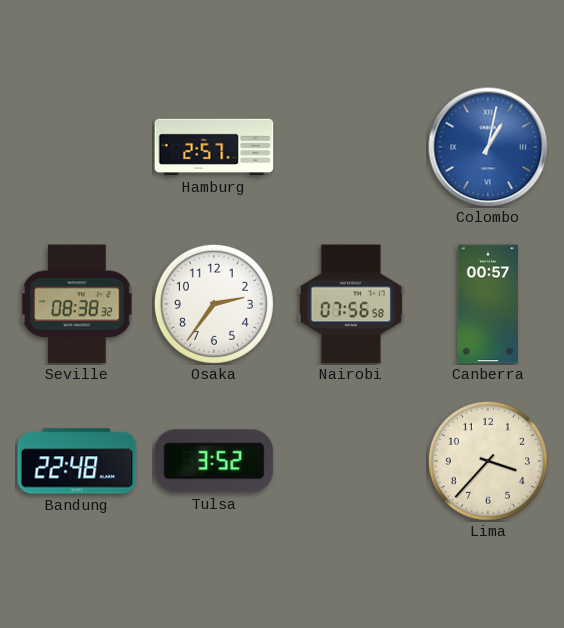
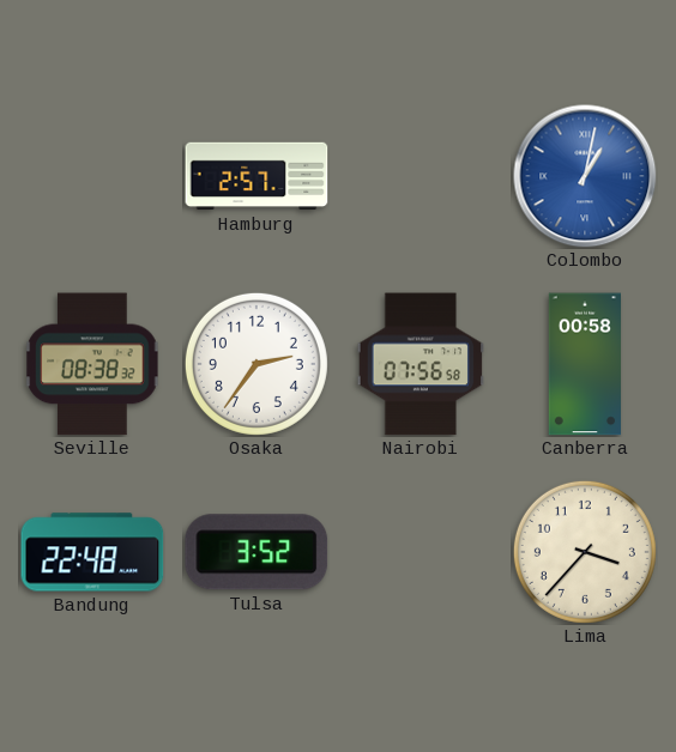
Canberra: 00:57 -> 00:58
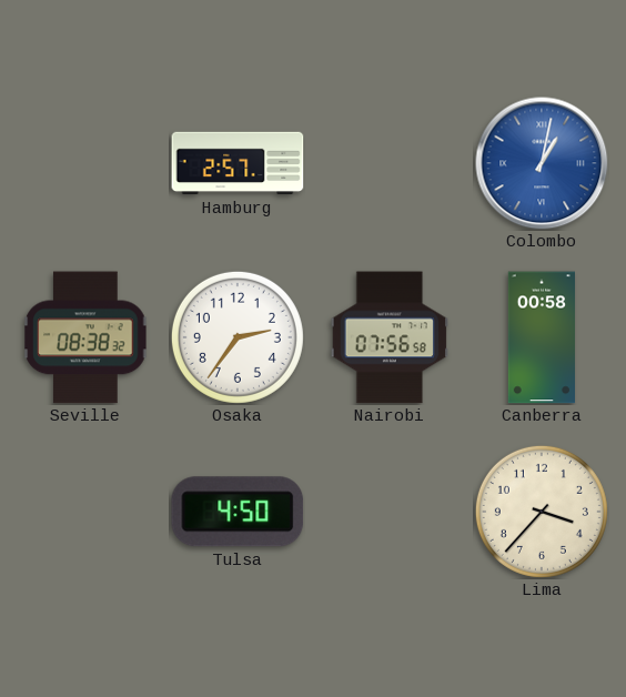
Bandung: 22:48 -> none
Tulsa: 3:52 -> 4:50
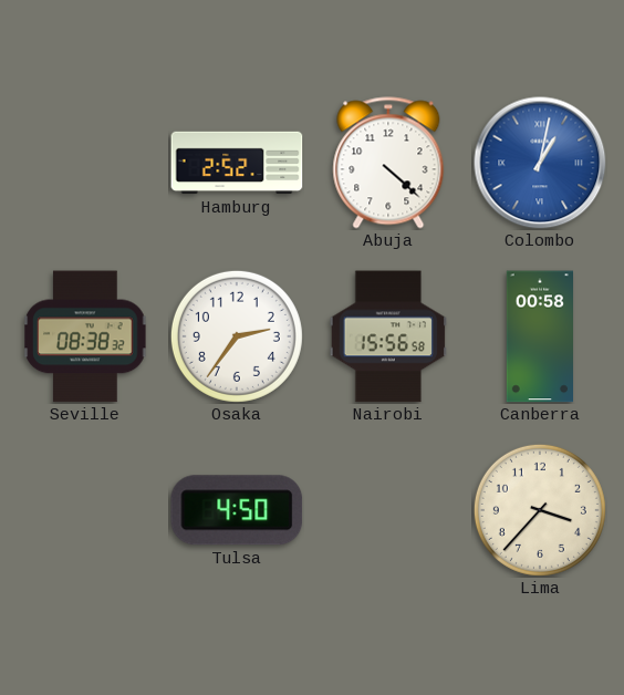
Hamburg: 2:57 -> 2:52
Abuja: none -> 4:22
Nairobi: 07:56 -> 15:56
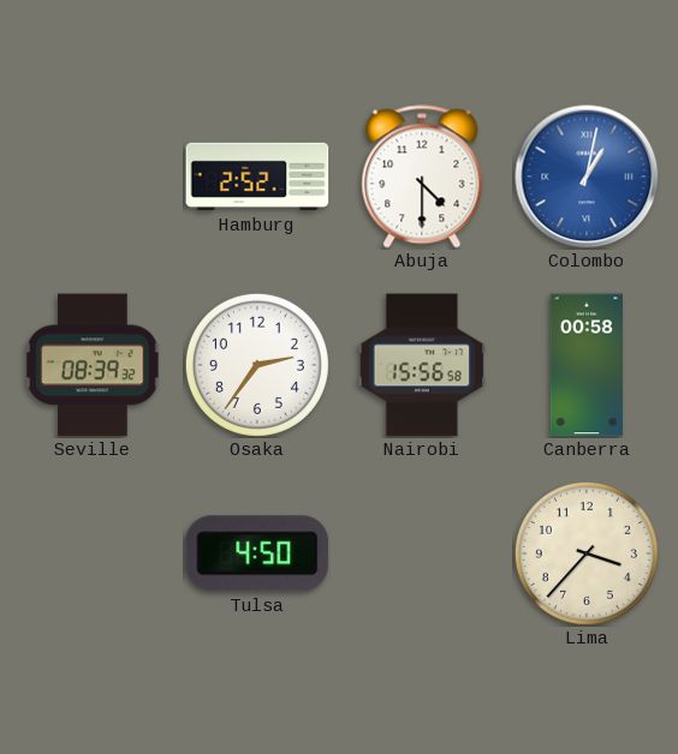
Abuja: 4:22 -> 4:30
Seville: 08:38 -> 08:39
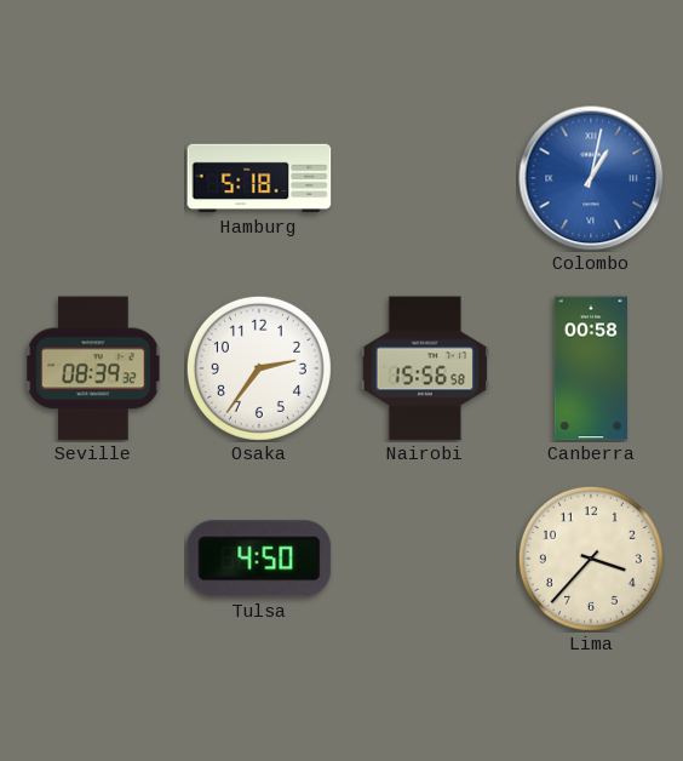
Hamburg: 2:52 -> 5:18
Abuja: 4:30 -> none
